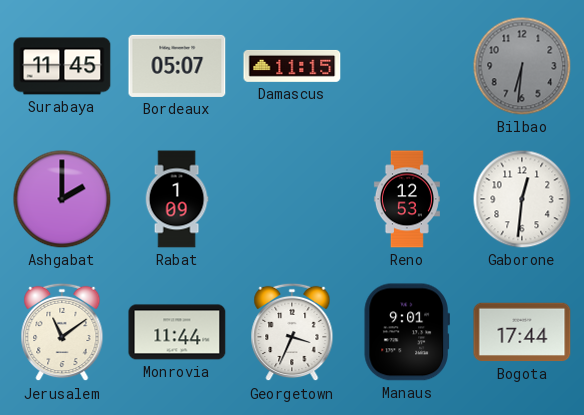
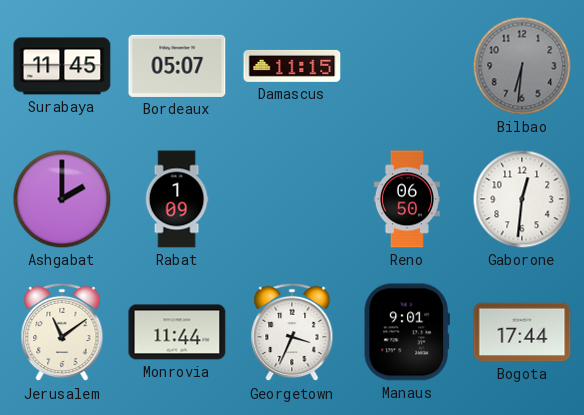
Reno: 12:53 -> 06:50
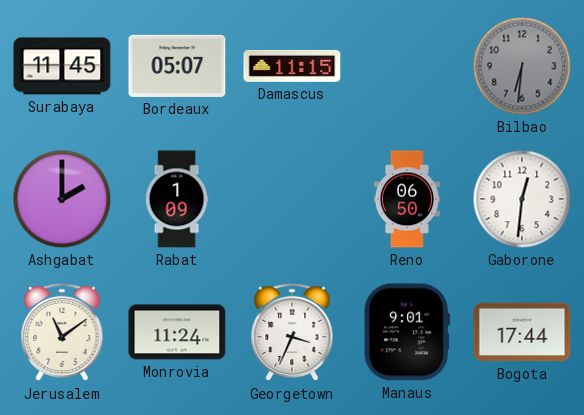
Monrovia: 11:44 -> 11:24
